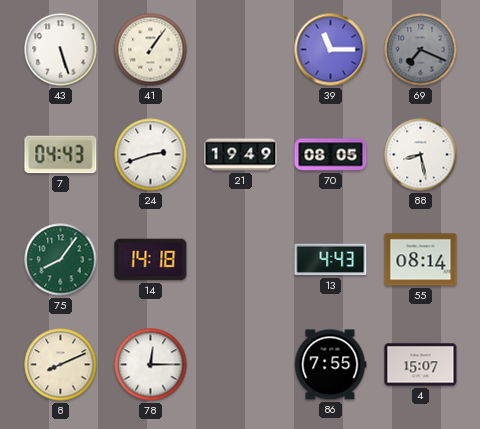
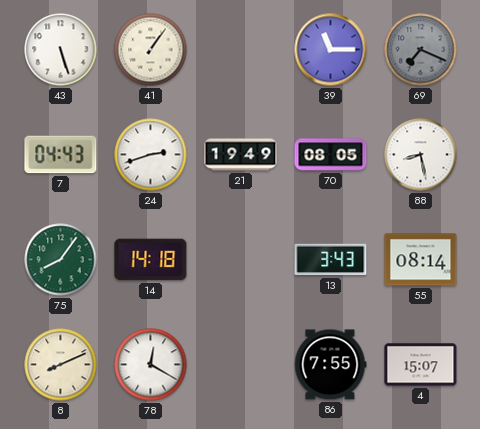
13: 4:43 -> 3:43
78: 12:15 -> 12:20
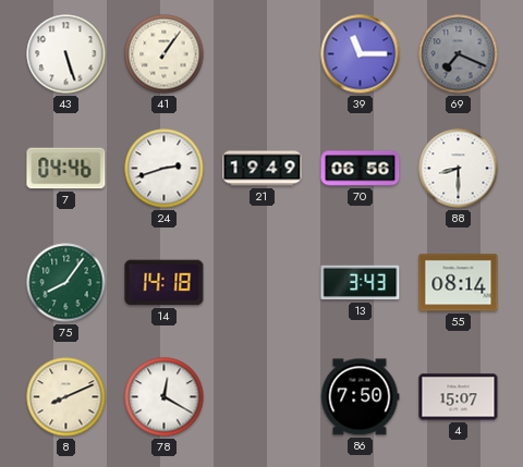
7: 04:43 -> 04:46
70: 08:05 -> 06:56
88: 8:28 -> 8:30
86: 7:55 -> 7:50
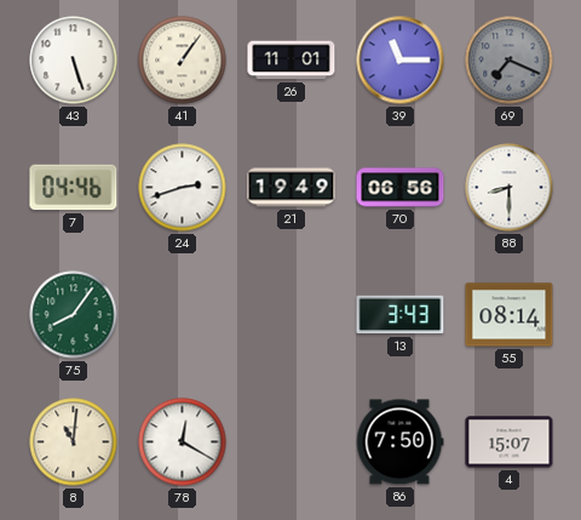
26: none -> 11:01
14: 14:18 -> none
8: 8:11 -> 11:01
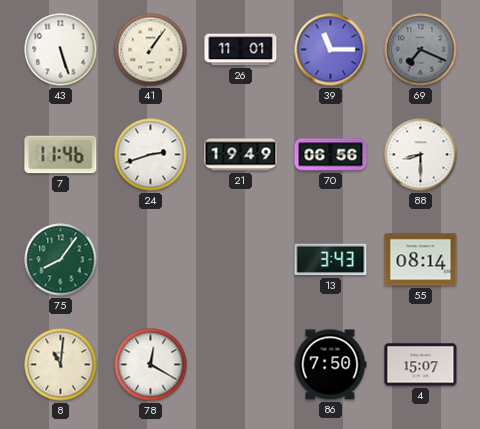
7: 04:46 -> 11:46
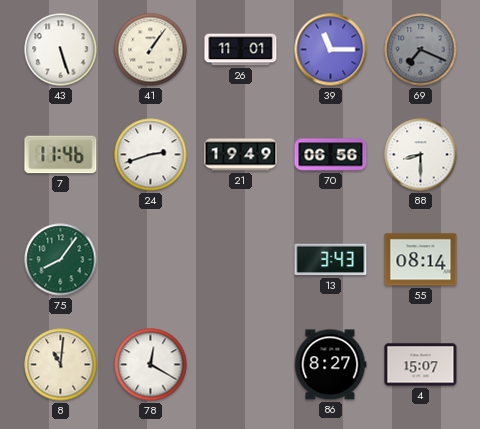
86: 7:50 -> 8:27
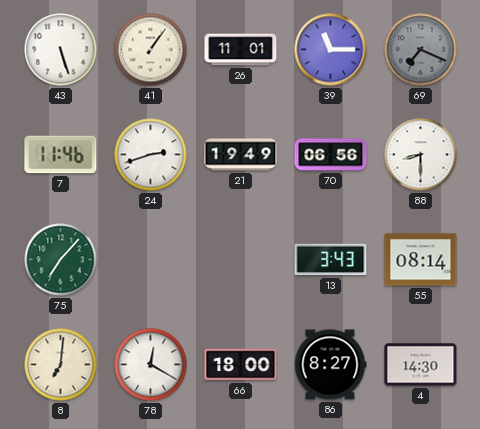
75: 8:06 -> 7:07
8: 11:01 -> 7:01
66: none -> 18:00
4: 15:07 -> 14:30
